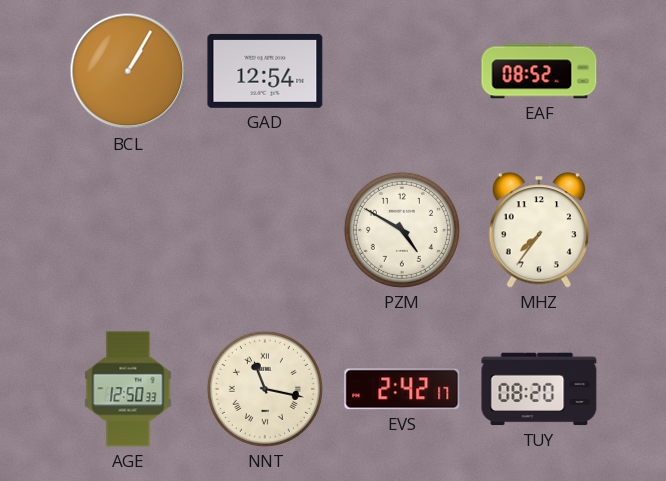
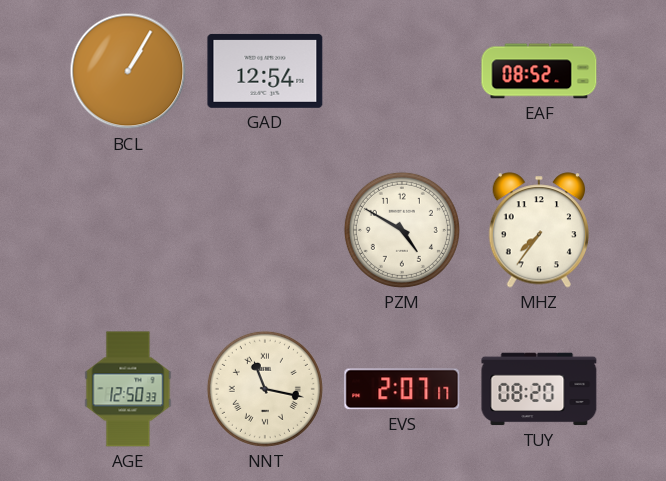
EVS: 2:42 -> 2:07
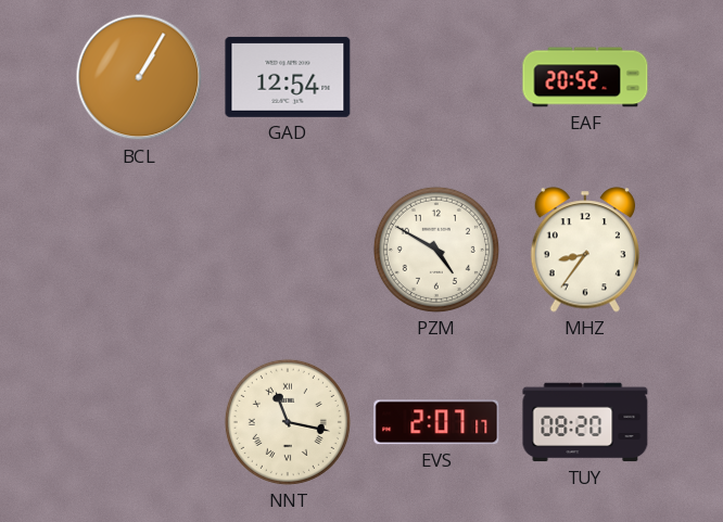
EAF: 08:52 -> 20:52
MHZ: 7:36 -> 8:36
AGE: 12:50 -> none
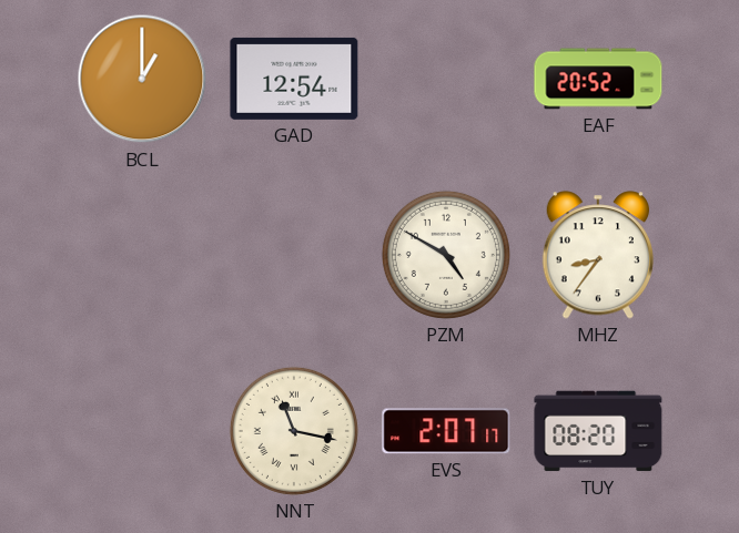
BCL: 1:05 -> 1:00
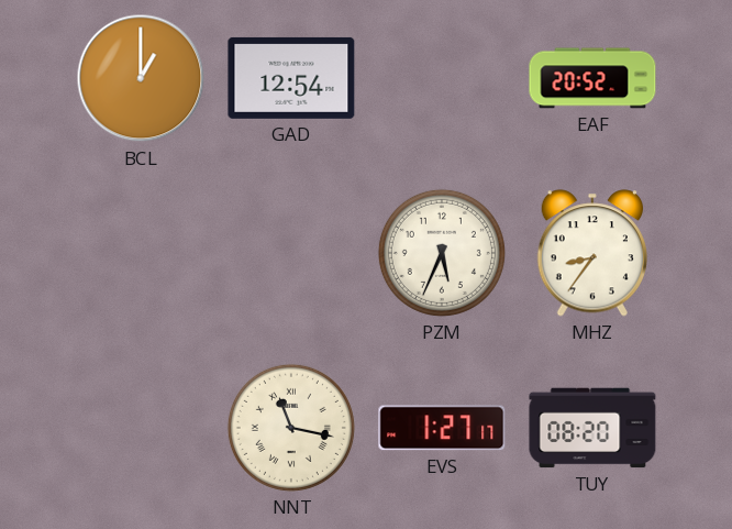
PZM: 4:50 -> 5:34
EVS: 2:07 -> 1:27
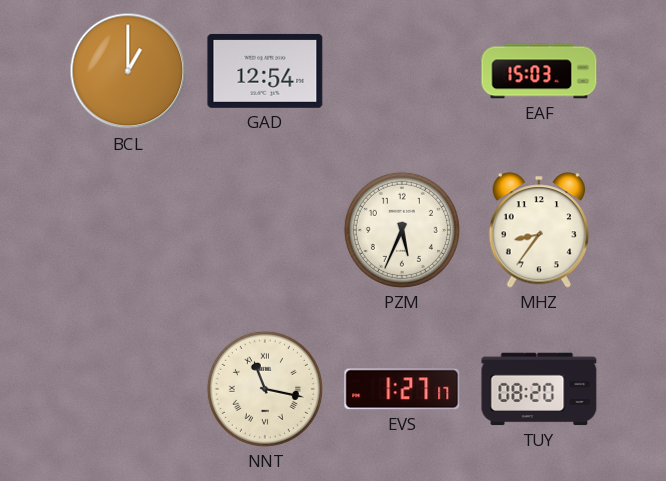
EAF: 20:52 -> 15:03
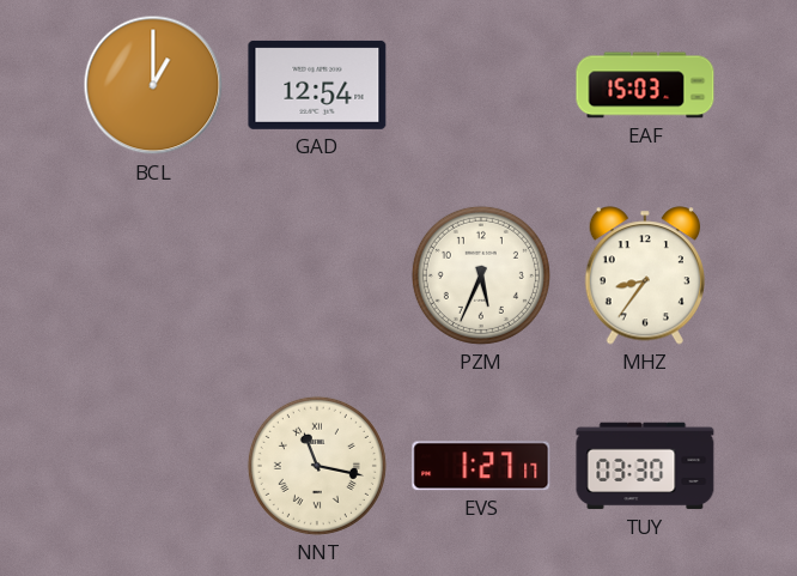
TUY: 08:20 -> 03:30
